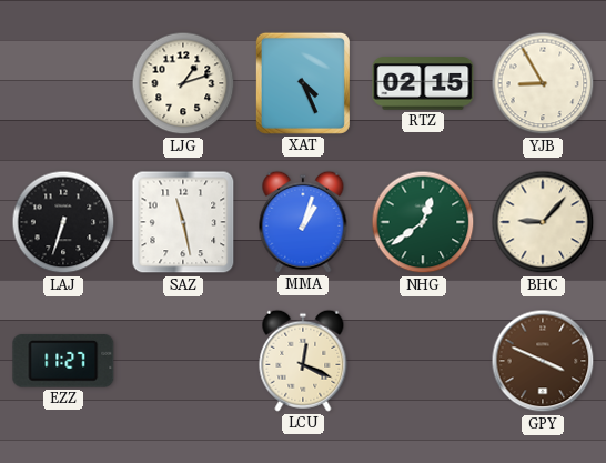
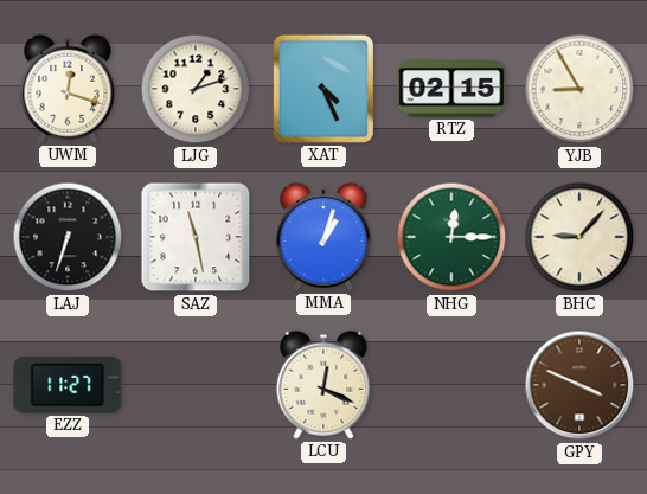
UWM: none -> 12:18
NHG: 12:39 -> 12:15
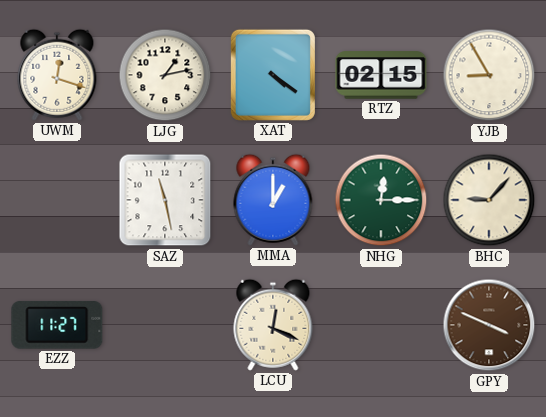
LJG: 1:12 -> 1:13
XAT: 4:26 -> 4:21
LAJ: 6:33 -> none
MMA: 1:03 -> 1:00
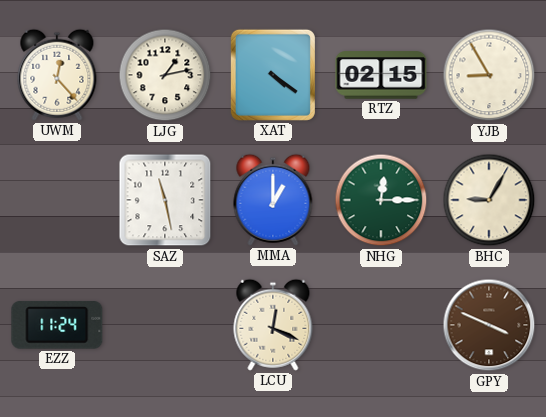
UWM: 12:18 -> 12:23
BHC: 9:07 -> 9:05
EZZ: 11:27 -> 11:24
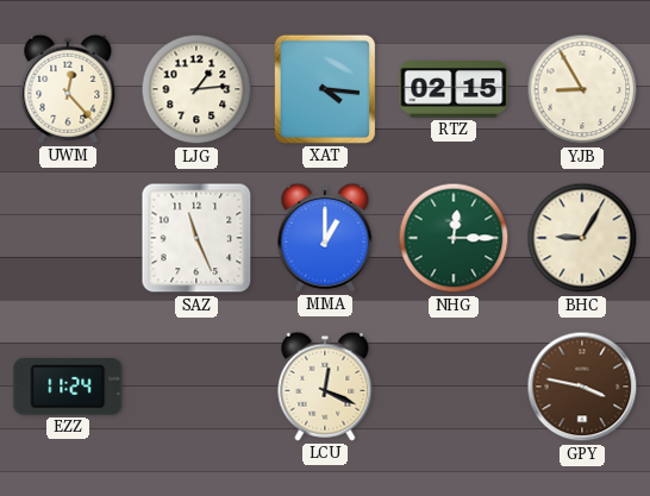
LJG: 1:13 -> 1:14
XAT: 4:21 -> 4:16
SAZ: 11:28 -> 11:26
GPY: 3:49 -> 3:47
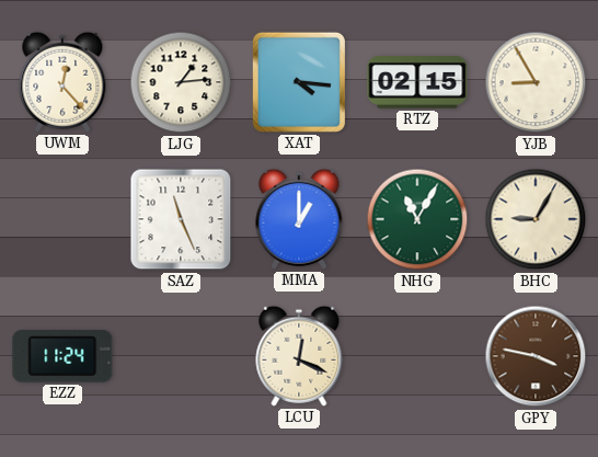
NHG: 12:15 -> 11:05
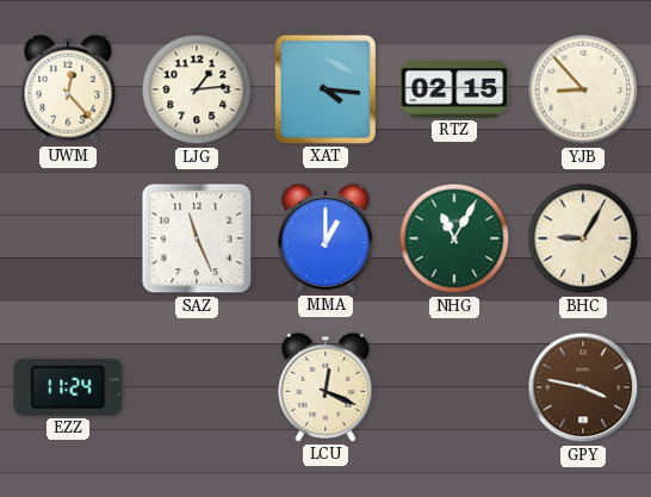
YJB: 8:55 -> 8:53
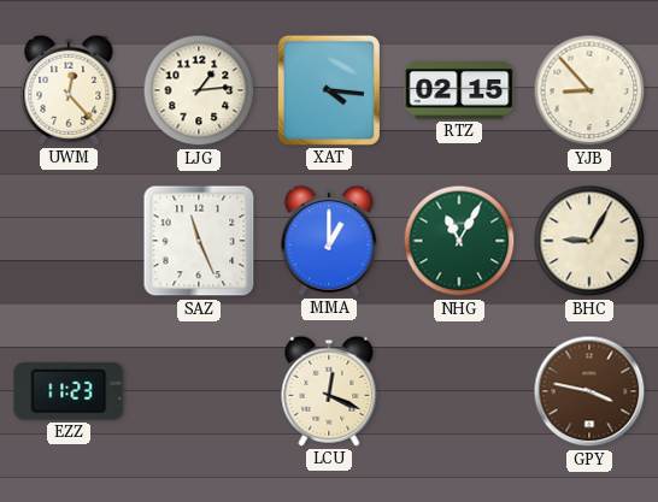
EZZ: 11:24 -> 11:23
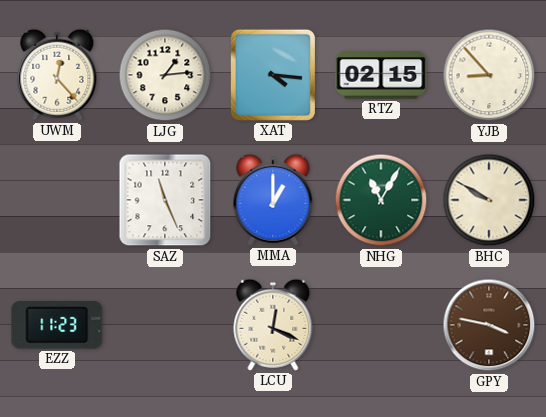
BHC: 9:05 -> 9:50
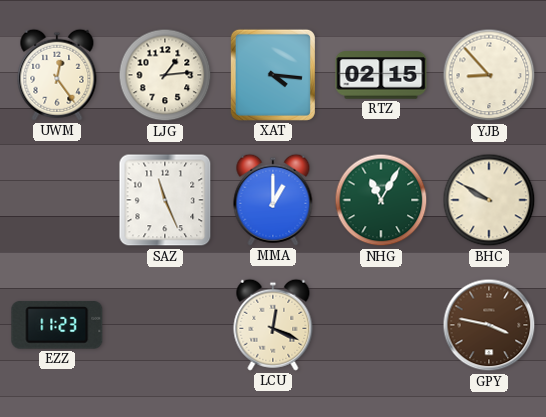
UWM: 12:23 -> 12:24
